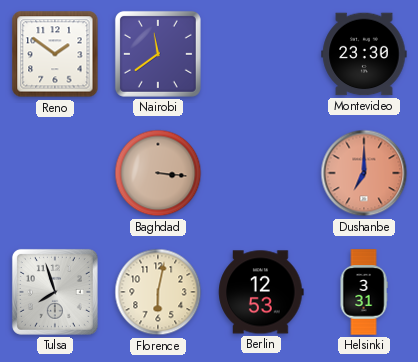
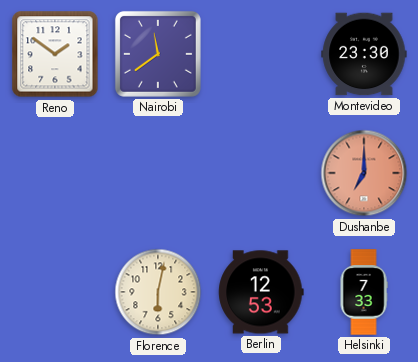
Baghdad: 3:16 -> none
Tulsa: 7:57 -> none
Helsinki: 3:31 -> 7:33
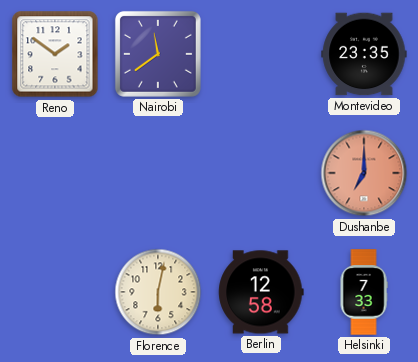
Montevideo: 23:30 -> 23:35
Berlin: 12:53 -> 12:58
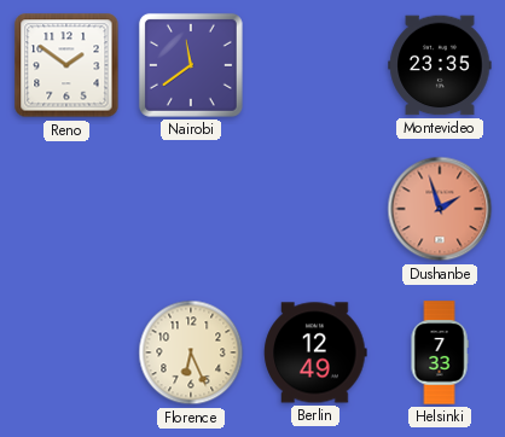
Dushanbe: 7:00 -> 1:57
Florence: 6:02 -> 6:26
Berlin: 12:58 -> 12:49
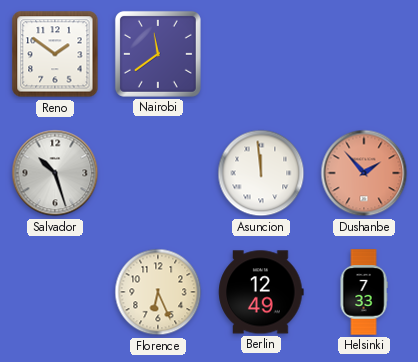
Montevideo: 23:35 -> none
Salvador: none -> 10:27
Asuncion: none -> 11:59
Dushanbe: 1:57 -> 1:53
